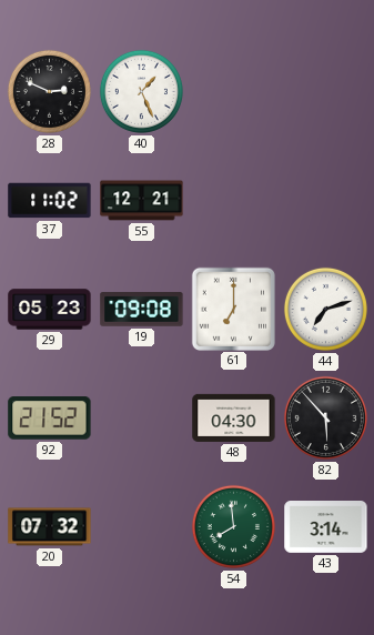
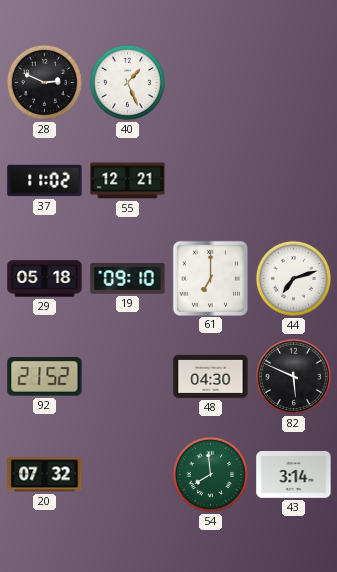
29: 05:23 -> 05:18
19: 09:08 -> 09:10
82: 5:53 -> 5:49
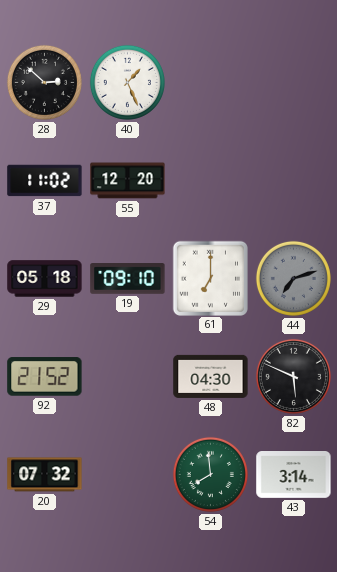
28: 2:49 -> 2:52
55: 12:21 -> 12:20
44 dial: white -> grey
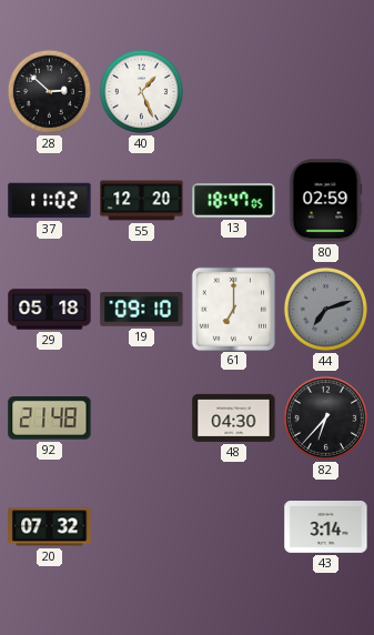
13: none -> 18:47
80: none -> 02:59
92: 21:52 -> 21:48
82: 5:49 -> 6:37
54: 7:59 -> none
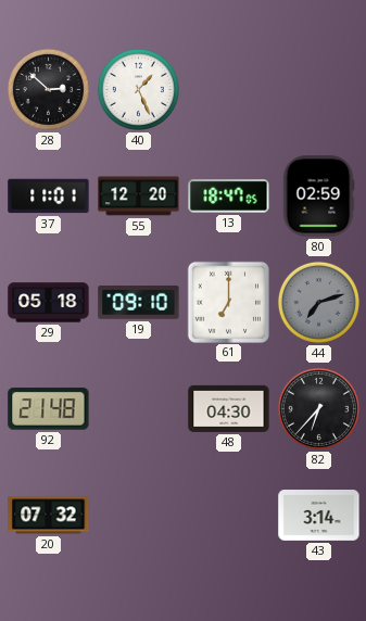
37: 11:02 -> 11:01
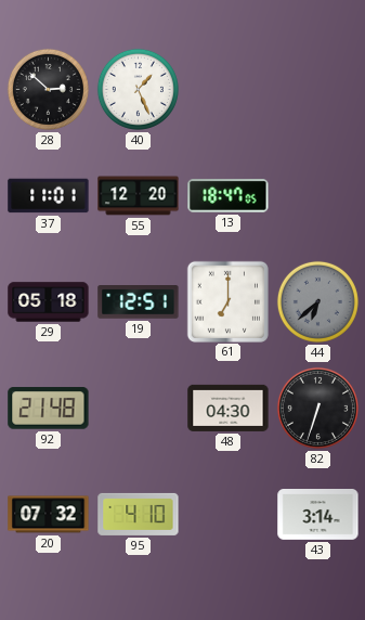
80: 02:59 -> none
19: 09:10 -> 12:51
44: 7:12 -> 6:38
82: 6:37 -> 6:33
95: none -> 4:10
